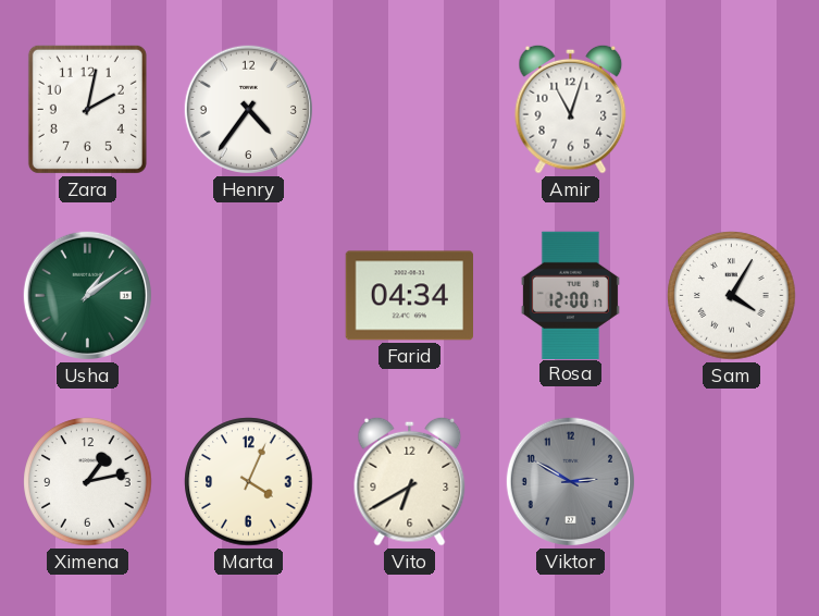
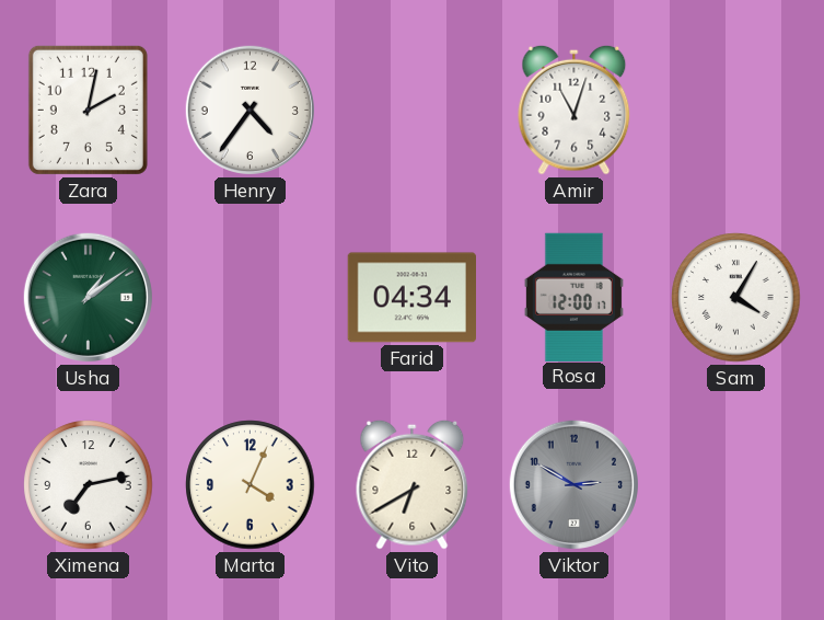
Ximena: 1:13 -> 7:13
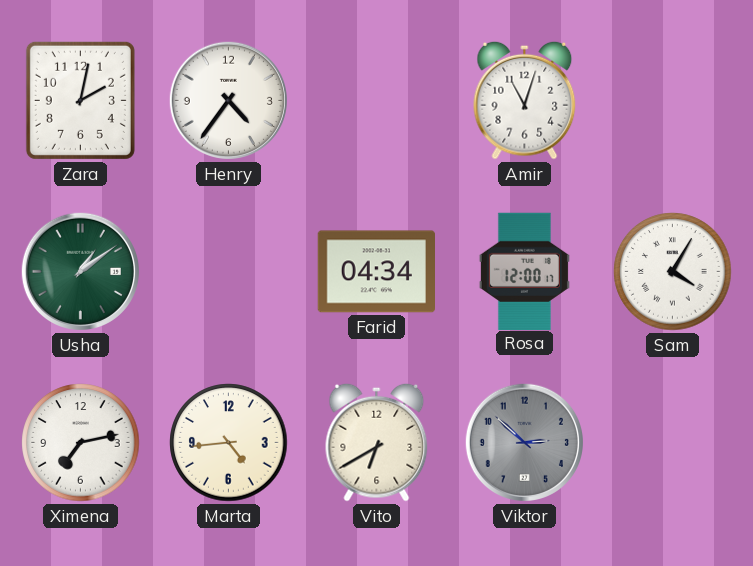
Marta: 4:04 -> 4:44
Viktor: 2:50 -> 2:52
